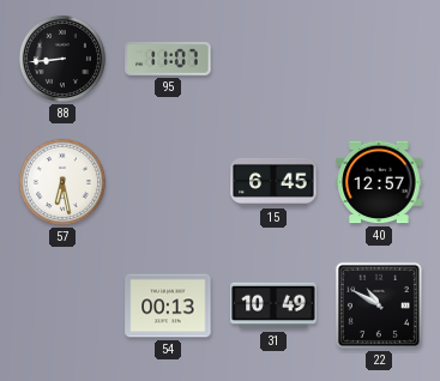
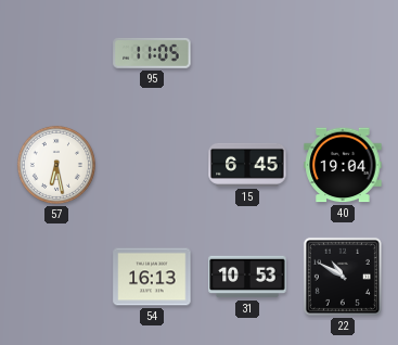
88: 8:44 -> none
95: 11:07 -> 11:05
40: 12:57 -> 19:04
54: 00:13 -> 16:13
31: 10:49 -> 10:53
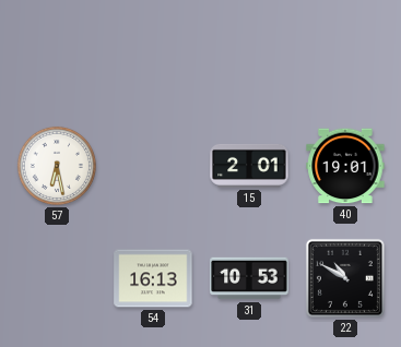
95: 11:05 -> none
15: 6:45 -> 2:01
40: 19:04 -> 19:01
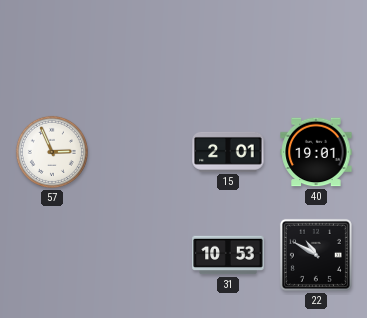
57: 6:28 -> 2:56
54: 16:13 -> none
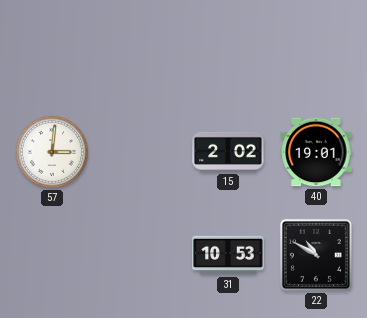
57: 2:56 -> 3:01
15: 2:01 -> 2:02
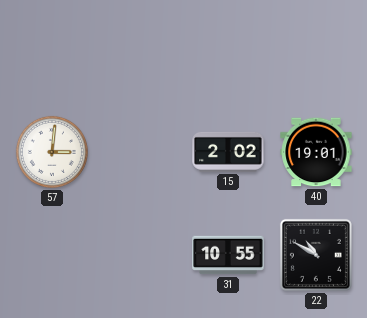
31: 10:53 -> 10:55
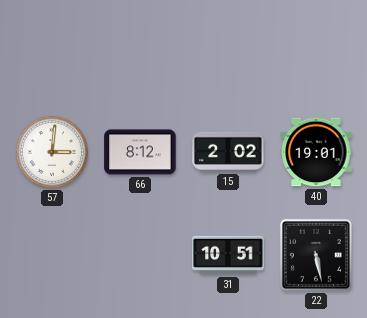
66: none -> 8:12
31: 10:55 -> 10:51
22: 10:50 -> 5:28
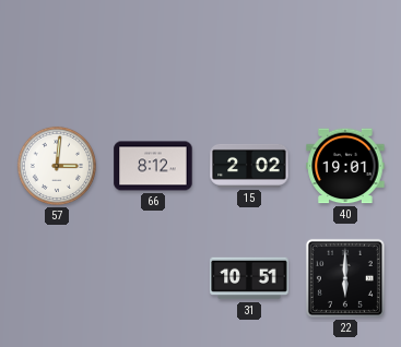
22: 5:28 -> 6:00
